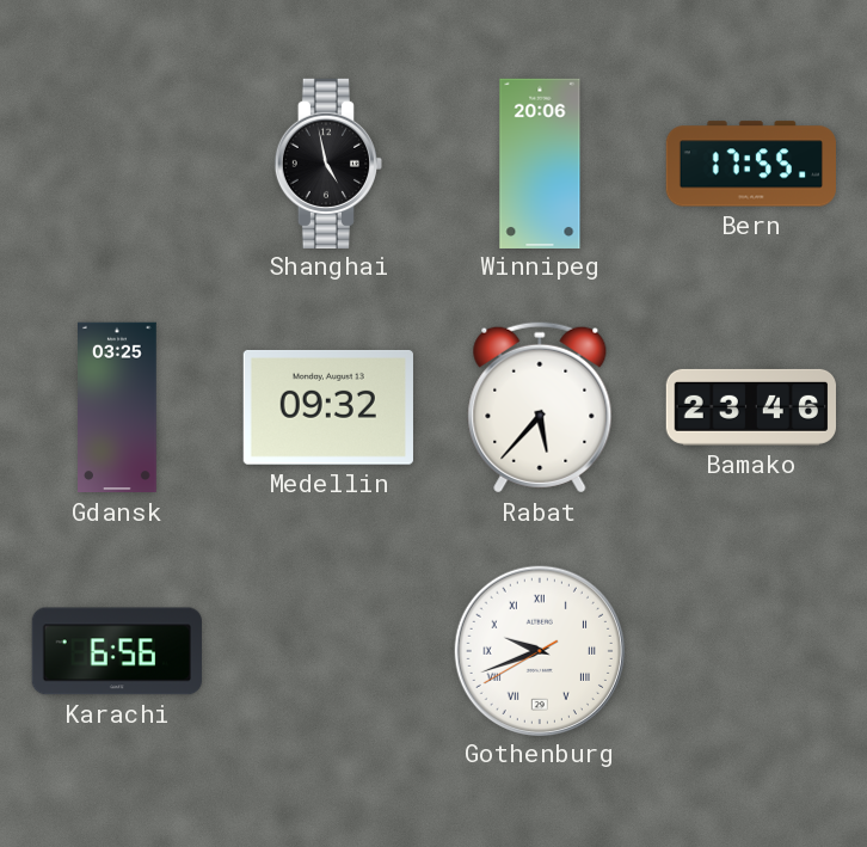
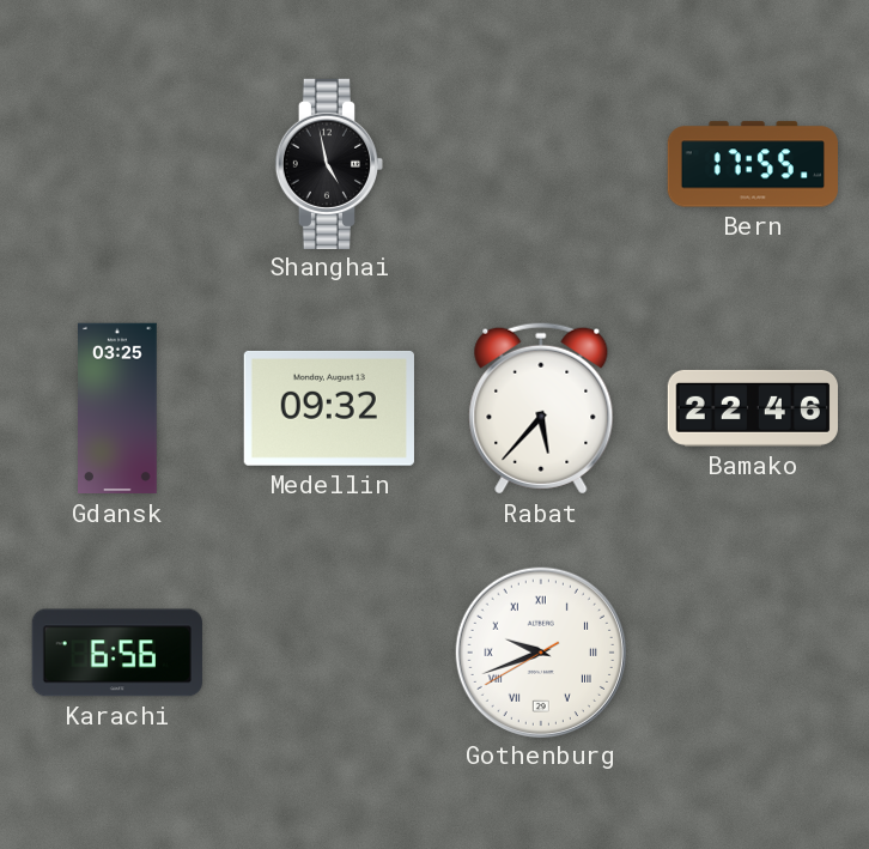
Winnipeg: 20:06 -> none
Bamako: 23:46 -> 22:46
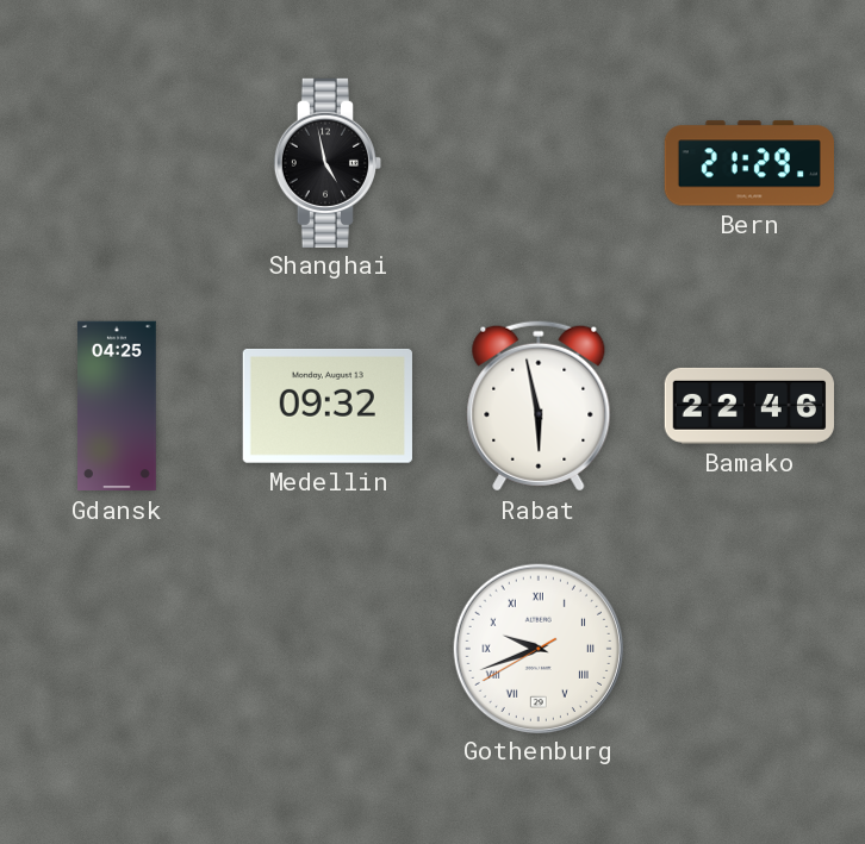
Bern: 17:55 -> 21:29
Gdansk: 03:25 -> 04:25
Rabat: 5:37 -> 5:58
Karachi: 6:56 -> none
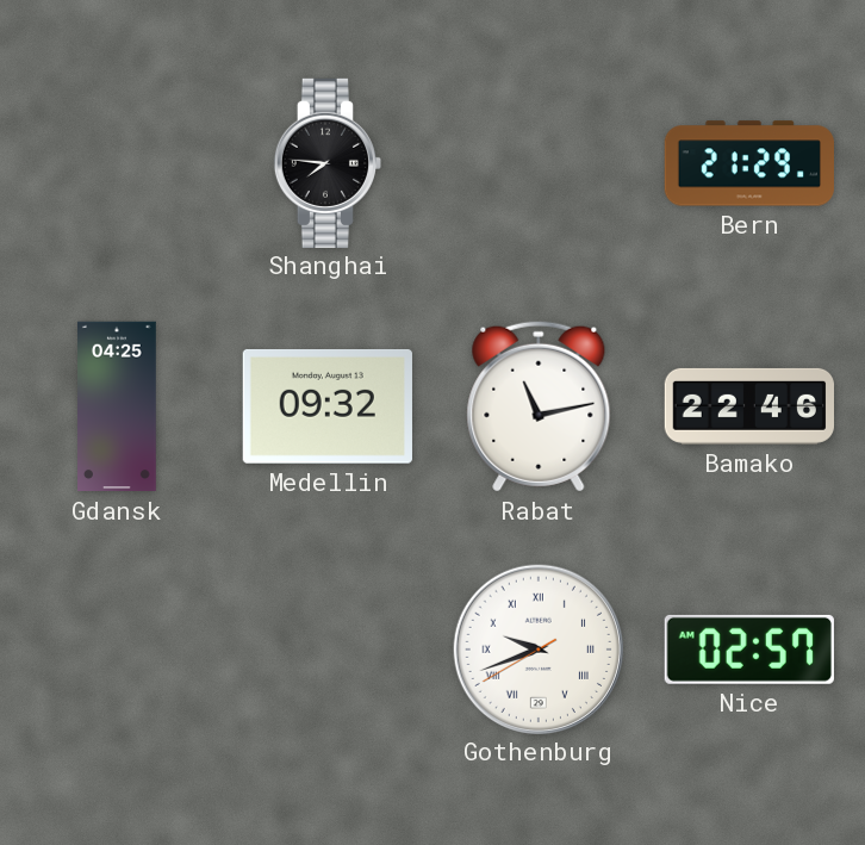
Shanghai: 4:58 -> 7:46
Rabat: 5:58 -> 11:13
Nice: none -> 02:57
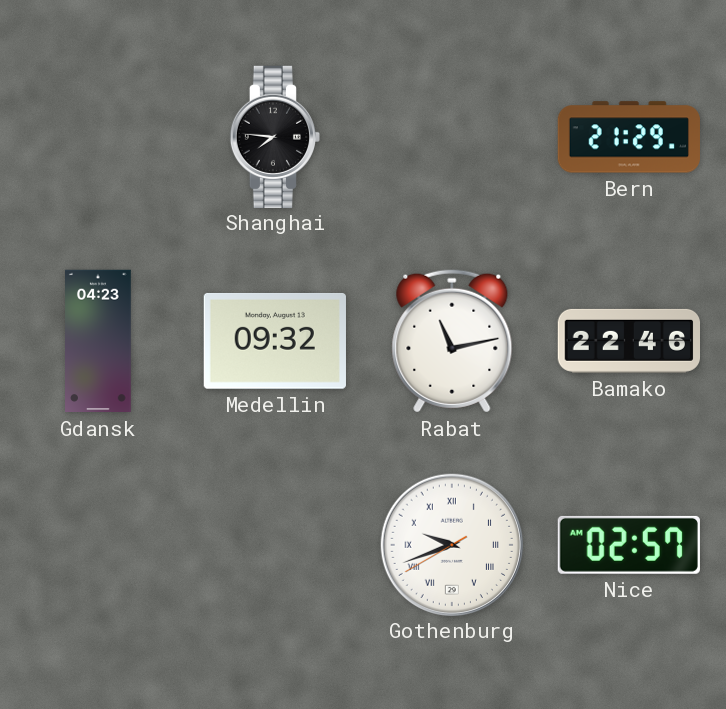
Gdansk: 04:25 -> 04:23
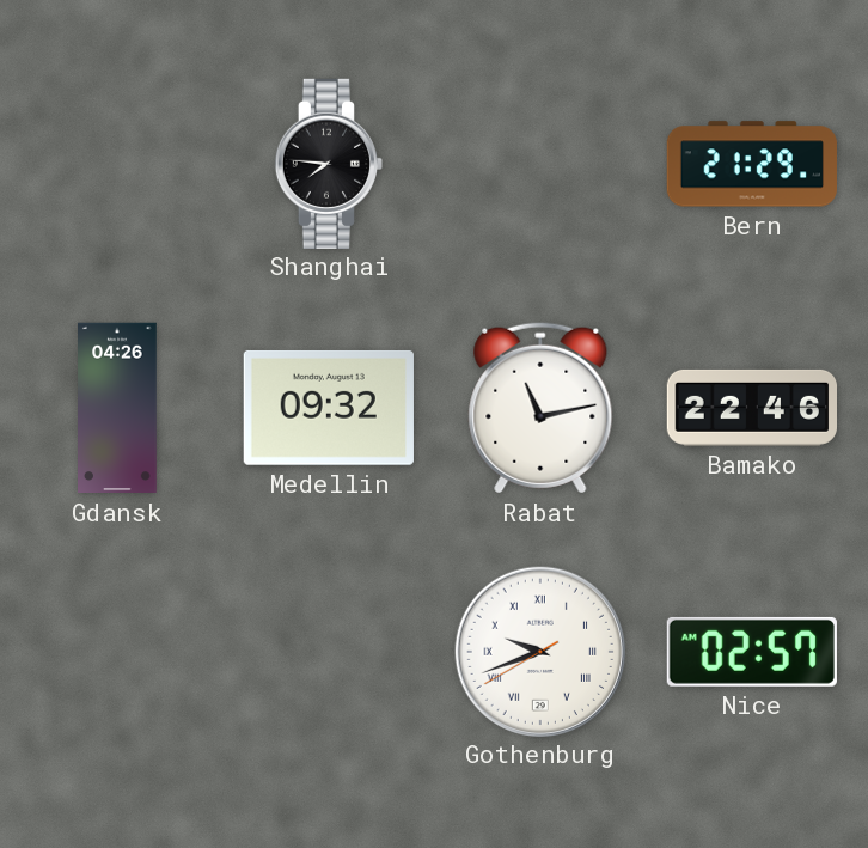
Gdansk: 04:23 -> 04:26
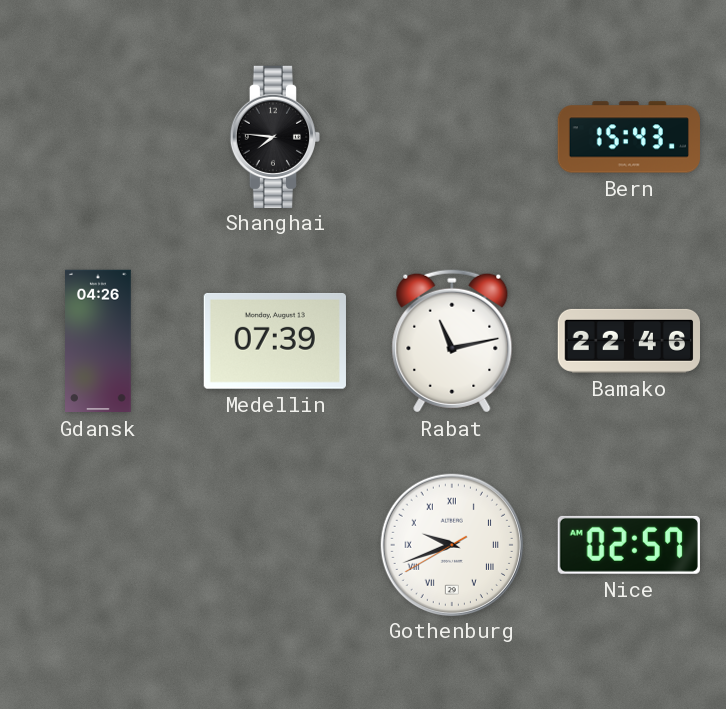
Bern: 21:29 -> 15:43
Medellin: 09:32 -> 07:39
